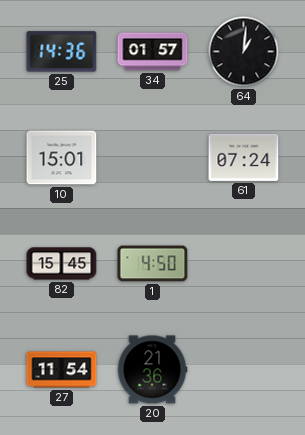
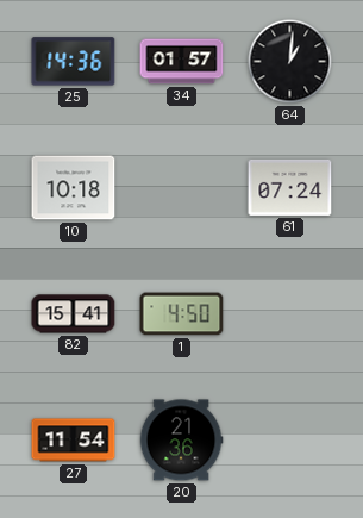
10: 15:01 -> 10:18
82: 15:45 -> 15:41
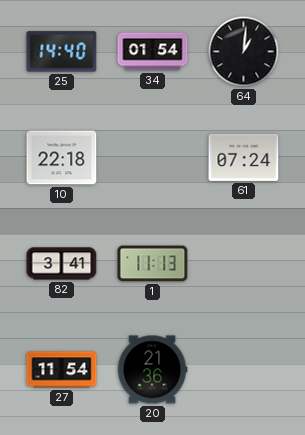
25: 14:36 -> 14:40
34: 01:57 -> 01:54
10: 10:18 -> 22:18
82: 15:41 -> 3:41
1: 4:50 -> 11:13
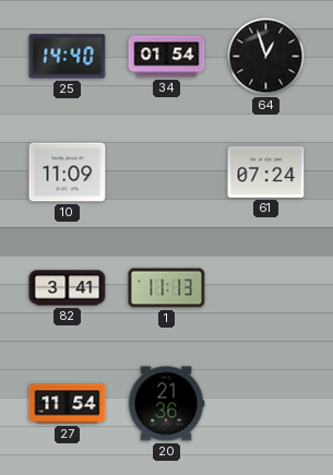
64: 1:01 -> 12:57
10: 22:18 -> 11:09
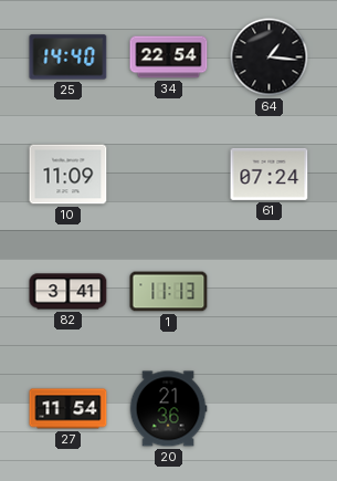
34: 01:54 -> 22:54
64: 12:57 -> 1:16
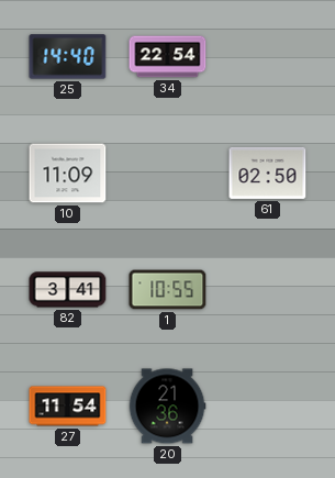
64: 1:16 -> none
61: 07:24 -> 02:50
1: 11:13 -> 10:55
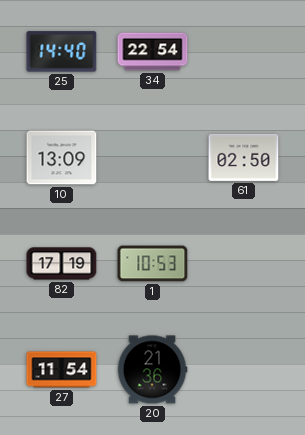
10: 11:09 -> 13:09
82: 3:41 -> 17:19
1: 10:55 -> 10:53
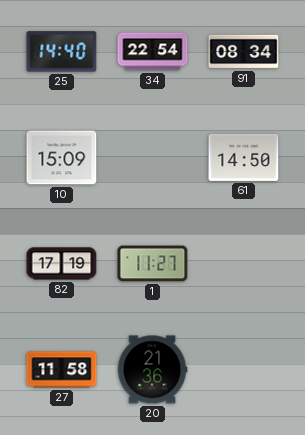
91: none -> 08:34
10: 13:09 -> 15:09
61: 02:50 -> 14:50
1: 10:53 -> 11:27
27: 11:54 -> 11:58
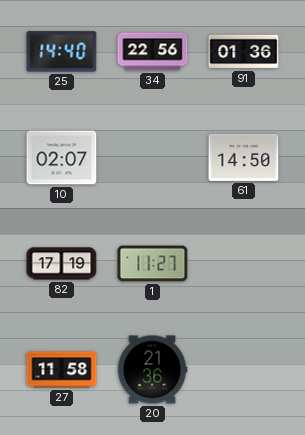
34: 22:54 -> 22:56
91: 08:34 -> 01:36
10: 15:09 -> 02:07
